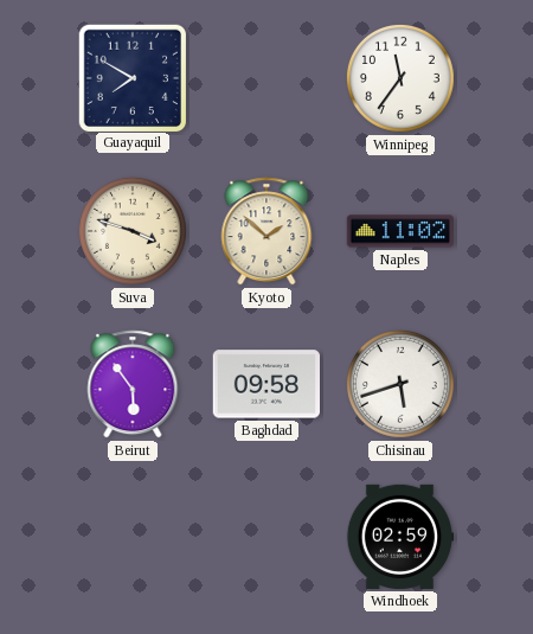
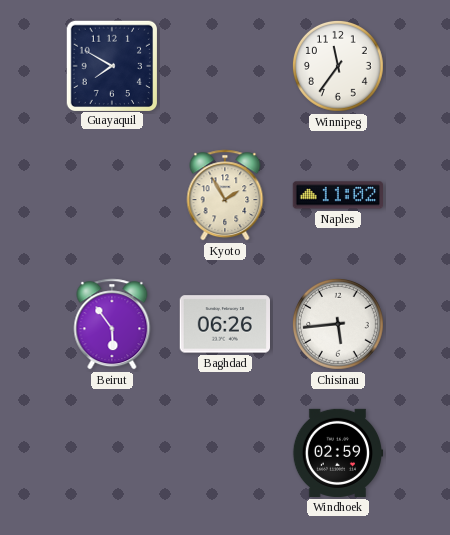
Suva: 3:48 -> none
Kyoto: 1:52 -> 1:55
Baghdad: 09:58 -> 06:26
Chisinau: 5:42 -> 5:44
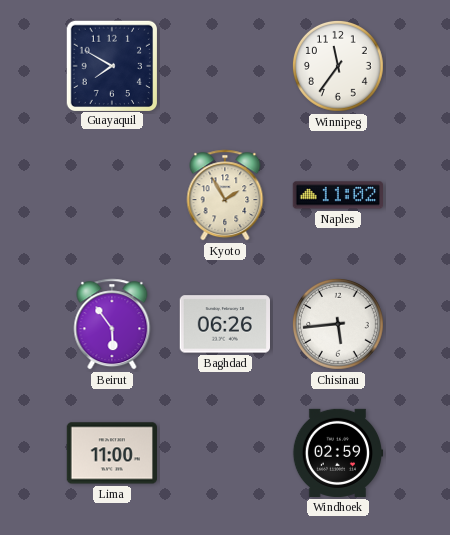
Lima: none -> 11:00
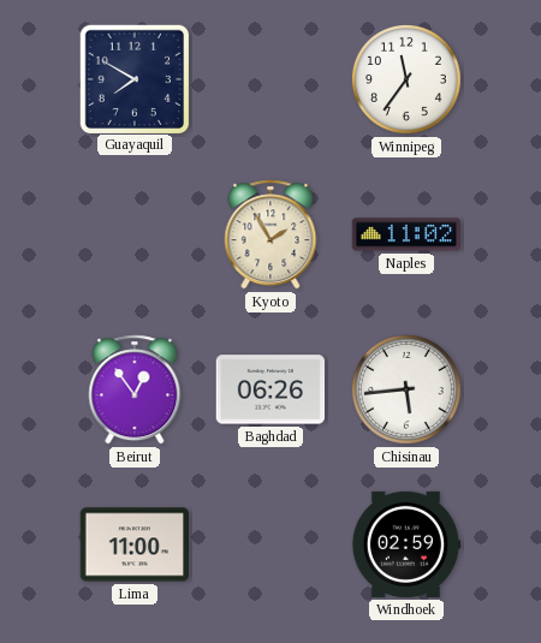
Beirut: 5:54 -> 12:54
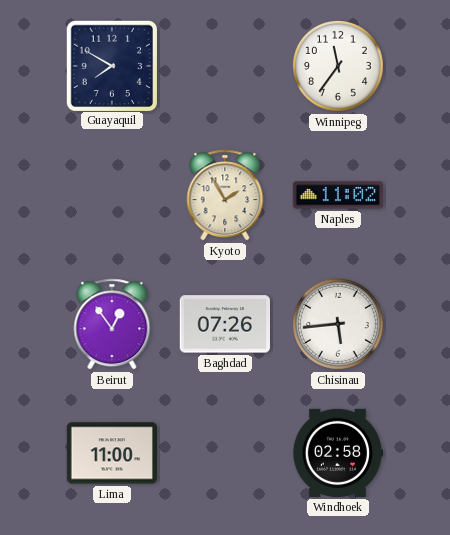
Baghdad: 06:26 -> 07:26
Windhoek: 02:59 -> 02:58
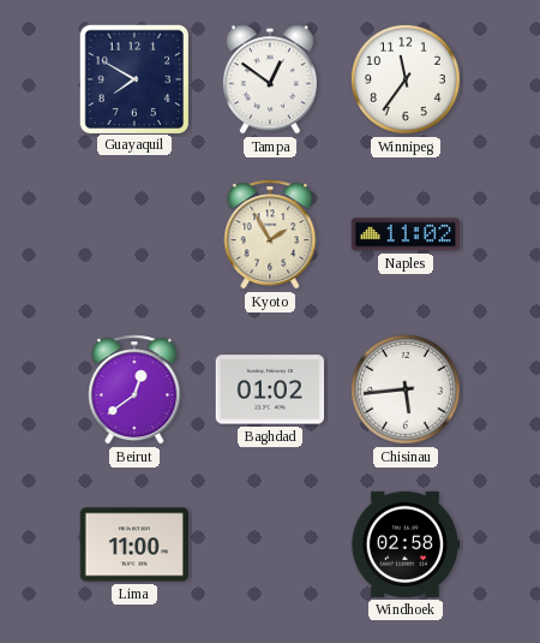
Tampa: none -> 12:51
Beirut: 12:54 -> 12:39
Baghdad: 07:26 -> 01:02
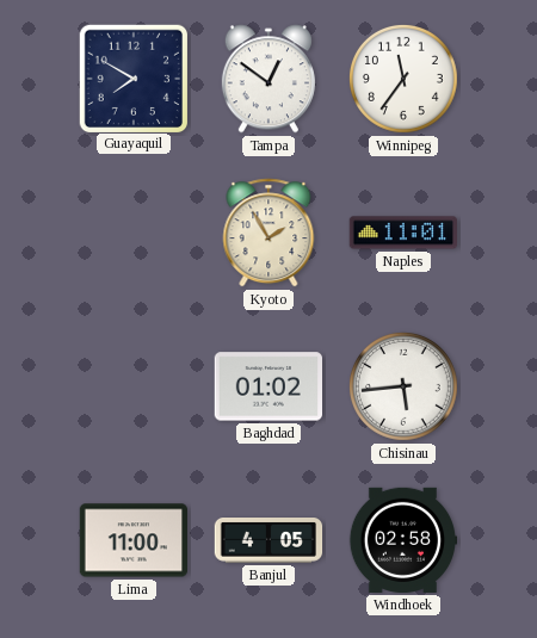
Naples: 11:02 -> 11:01
Beirut: 12:39 -> none
Banjul: none -> 4:05
